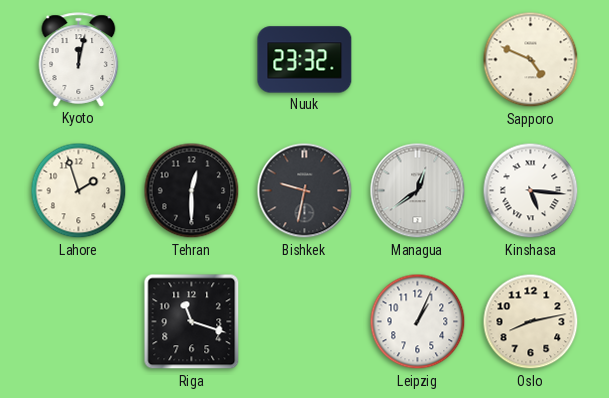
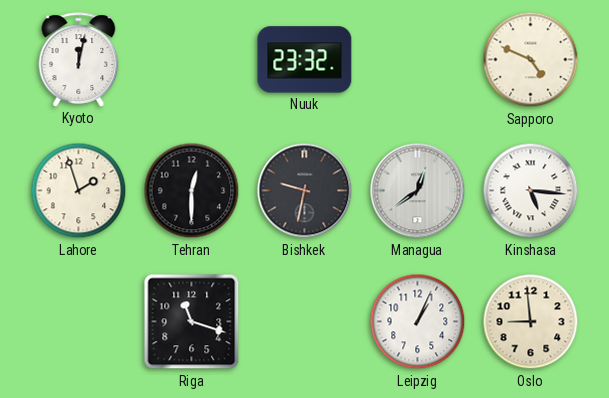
Oslo: 8:13 -> 8:59
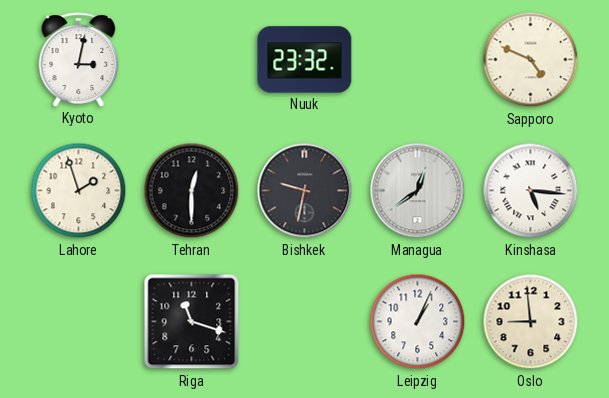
Kyoto: 12:02 -> 3:02
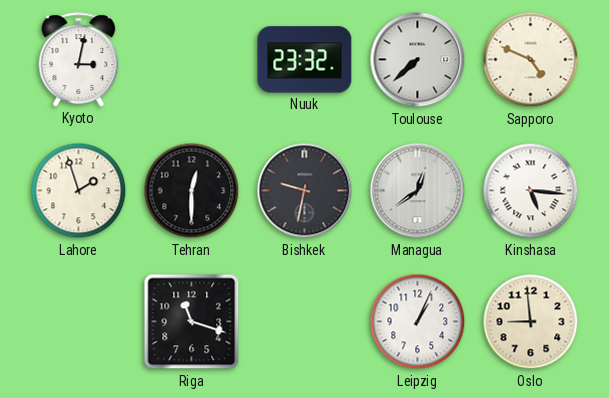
Toulouse: none -> 7:38
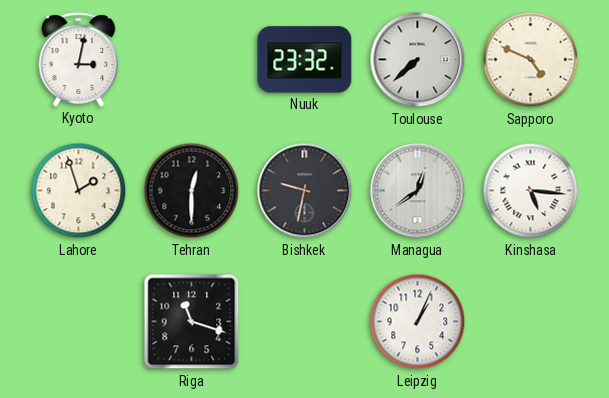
Oslo: 8:59 -> none
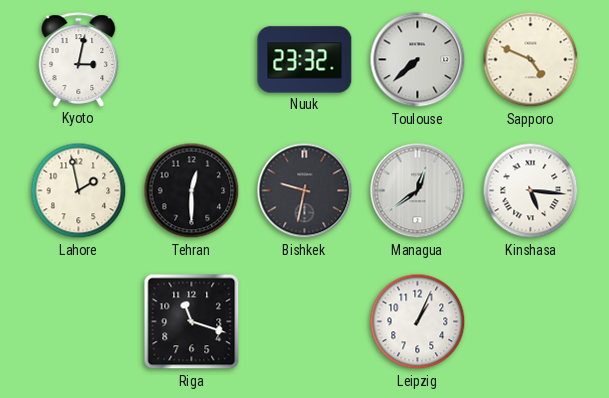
Lahore: 1:57 -> 1:58
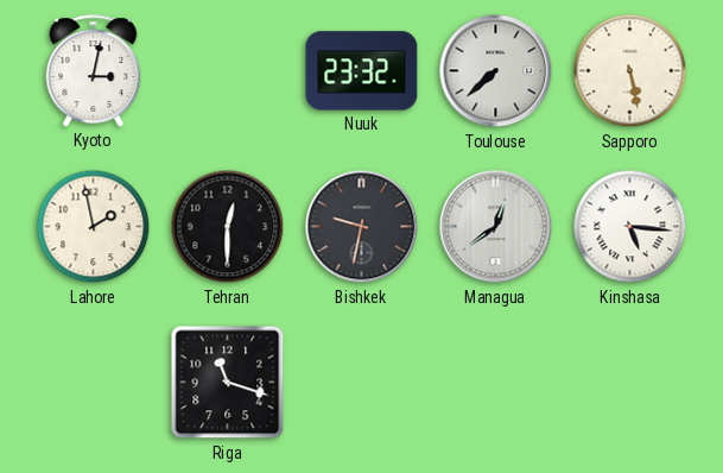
Sapporo: 4:49 -> 5:28
Leipzig: 1:04 -> none
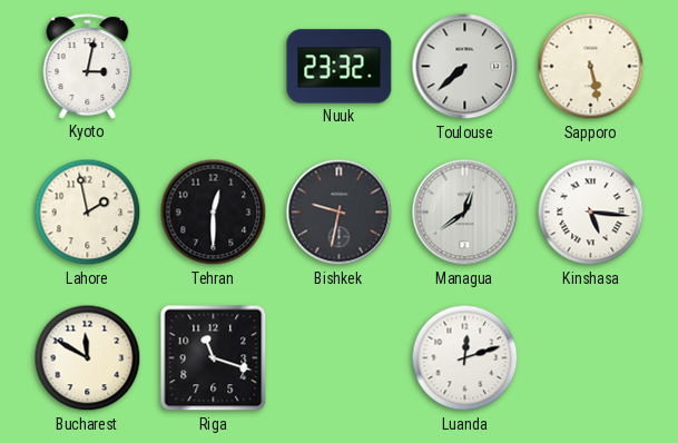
Bucharest: none -> 11:50
Luanda: none -> 12:12
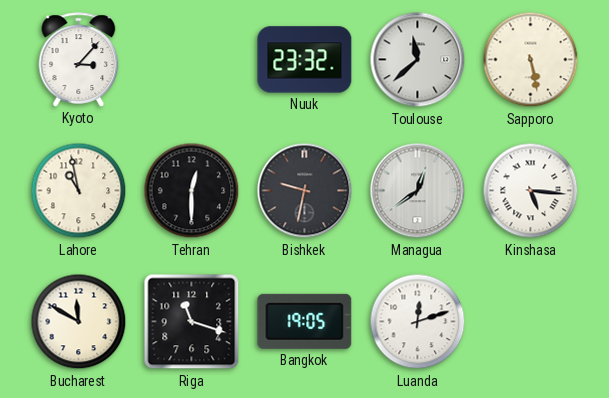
Kyoto: 3:02 -> 3:07
Toulouse: 7:38 -> 11:38
Lahore: 1:58 -> 10:58
Bangkok: none -> 19:05
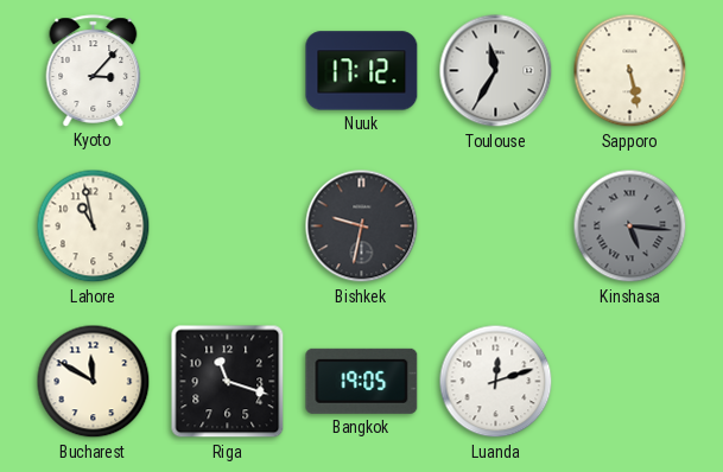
Nuuk: 23:32 -> 17:12
Toulouse: 11:38 -> 11:35
Tehran: 12:30 -> none
Managua: 12:39 -> none
Kinshasa dial: white -> grey
